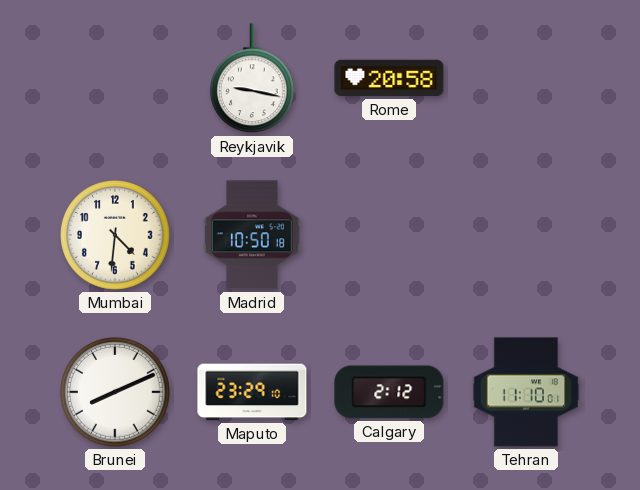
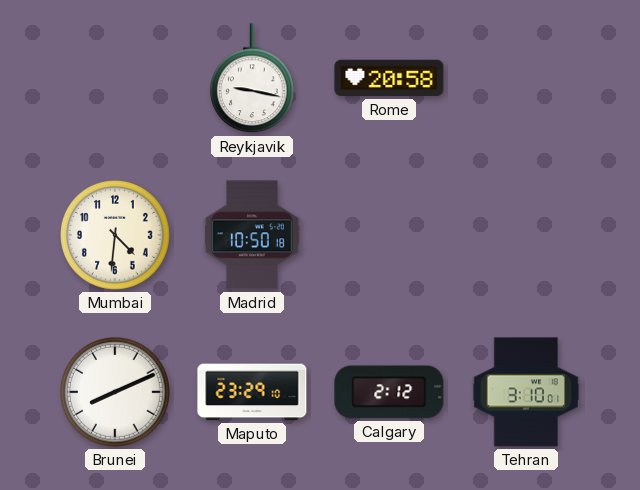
Tehran: 11:10 -> 3:10
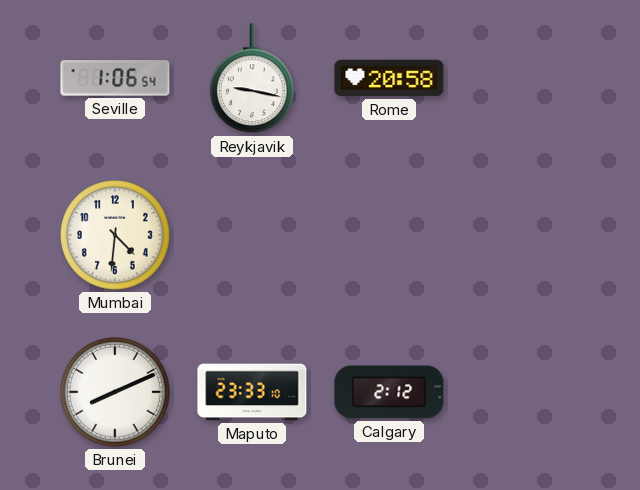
Seville: none -> 1:06
Madrid: 10:50 -> none
Maputo: 23:29 -> 23:33
Tehran: 3:10 -> none
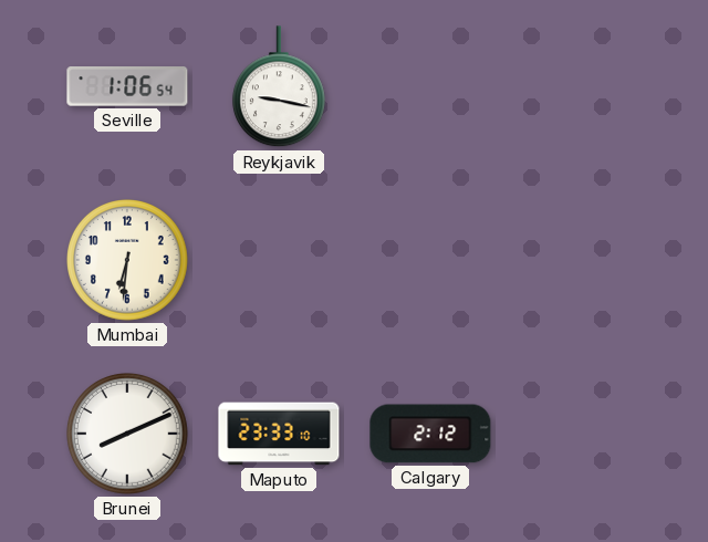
Rome: 20:58 -> none
Mumbai: 4:31 -> 6:31
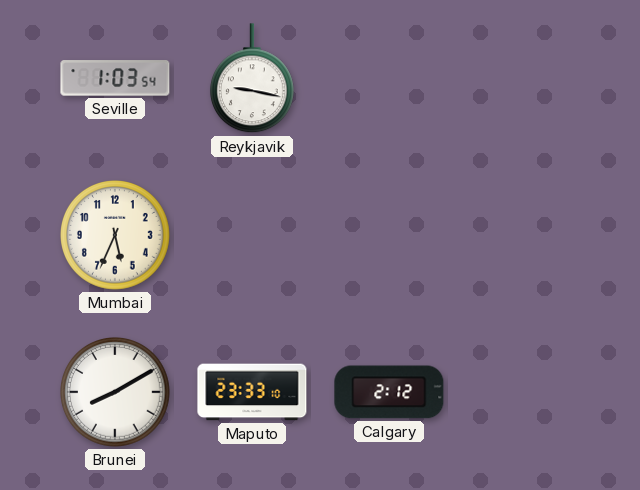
Seville: 1:06 -> 1:03
Mumbai: 6:31 -> 5:34
Brunei: 8:11 -> 8:10
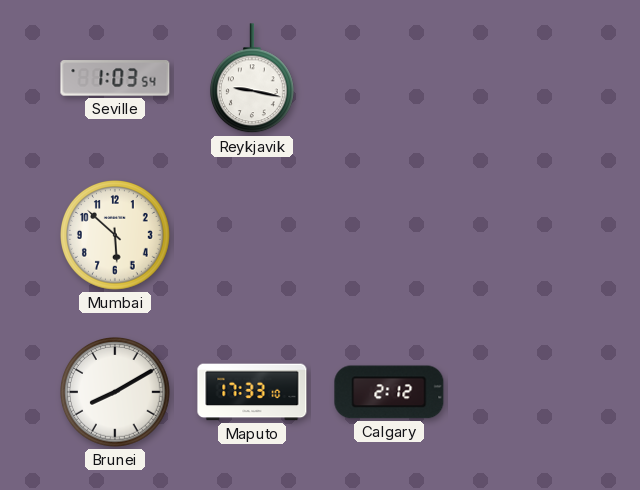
Mumbai: 5:34 -> 5:52
Maputo: 23:33 -> 17:33
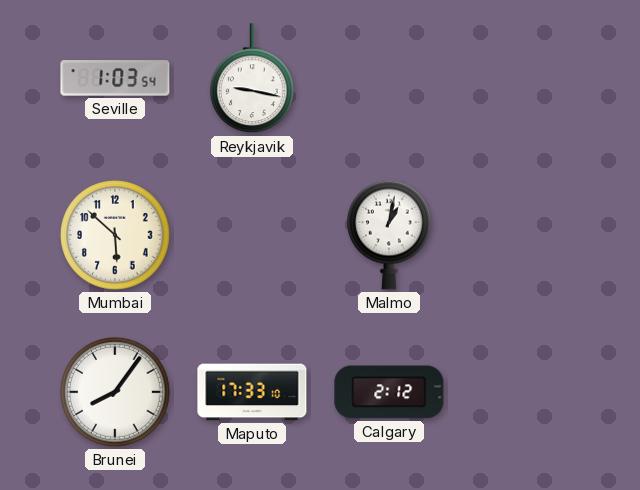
Malmo: none -> 1:02
Brunei: 8:10 -> 8:06
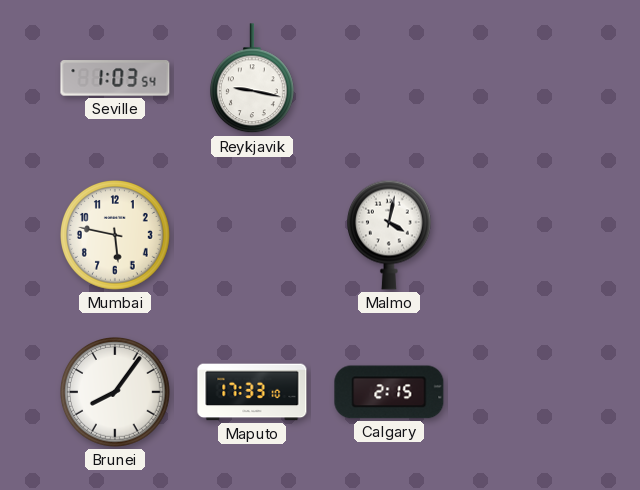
Mumbai: 5:52 -> 5:47
Malmo: 1:02 -> 4:02
Calgary: 2:12 -> 2:15
